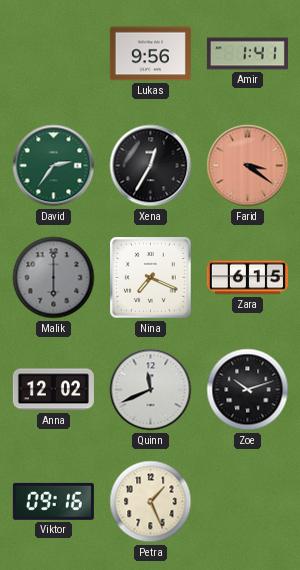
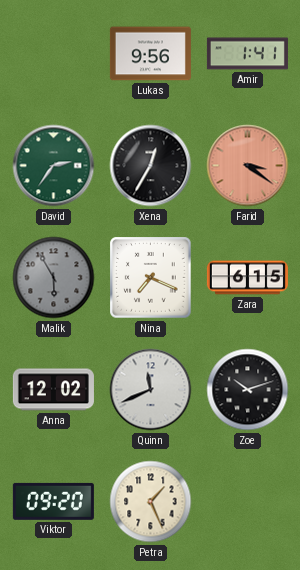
Malik: 6:00 -> 5:55
Viktor: 09:16 -> 09:20
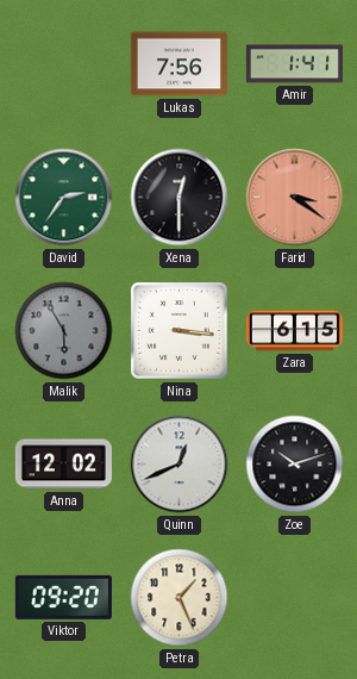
Lukas: 9:56 -> 7:56
Xena: 12:35 -> 12:30
Nina: 7:19 -> 3:16
Quinn: 11:41 -> 12:41
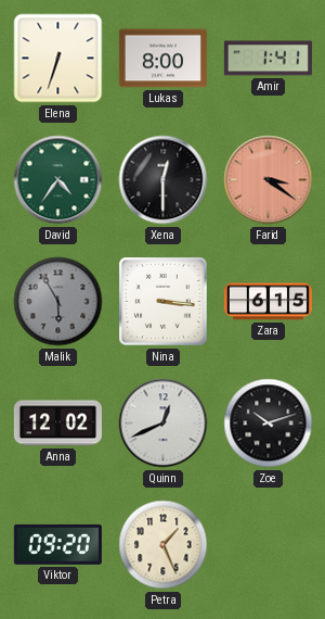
Elena: none -> 6:33
Lukas: 7:56 -> 8:00
David: 2:36 -> 4:36
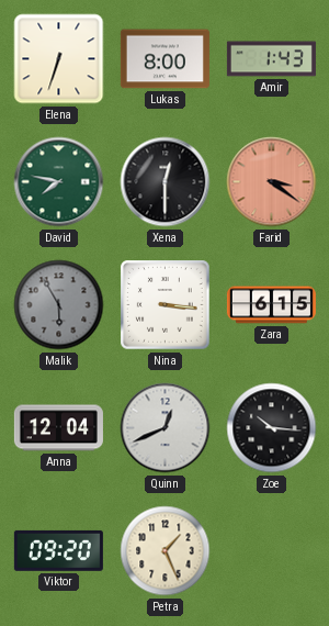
Amir: 1:41 -> 1:43
David: 4:36 -> 7:47
Anna: 12:02 -> 12:04
Zoe: 10:12 -> 10:16
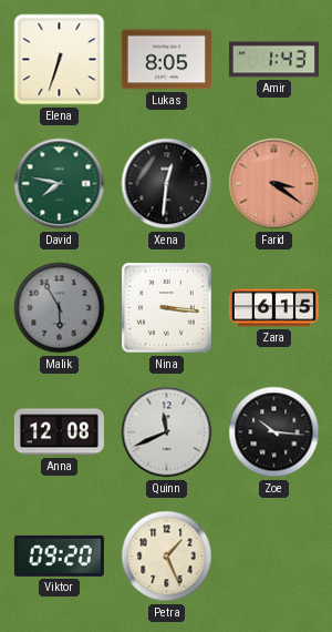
Lukas: 8:00 -> 8:05
Xena: 12:30 -> 12:31
Anna: 12:04 -> 12:08
Quinn: 12:41 -> 11:41
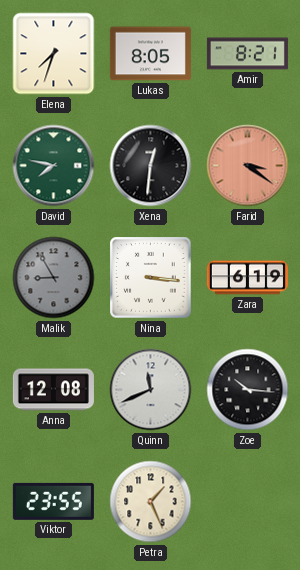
Elena: 6:33 -> 7:33
Amir: 1:43 -> 8:21
Malik: 5:55 -> 8:55
Zara: 6:15 -> 6:19
Viktor: 09:20 -> 23:55
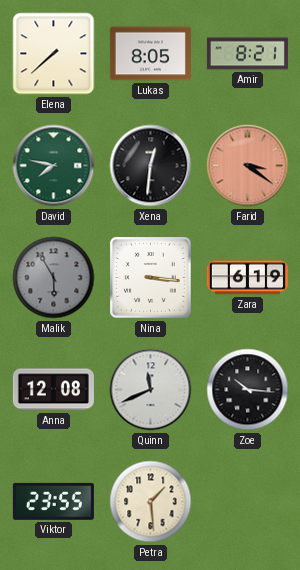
Elena: 7:33 -> 7:38
Malik: 8:55 -> 5:55
Petra: 1:26 -> 1:29
